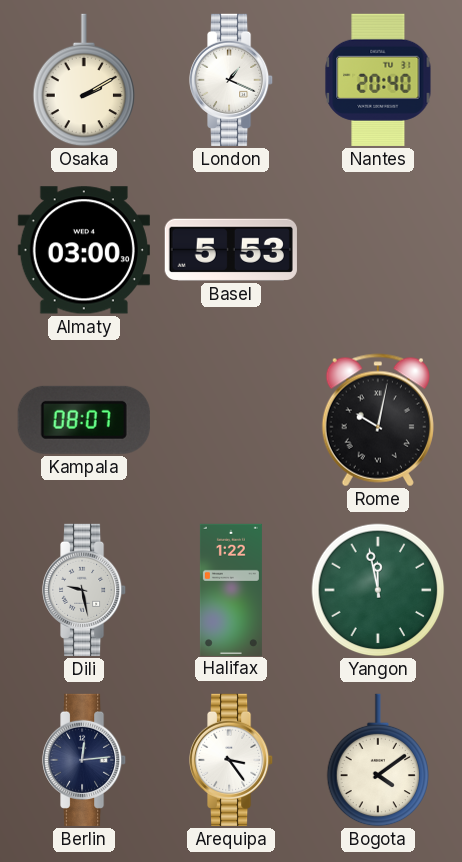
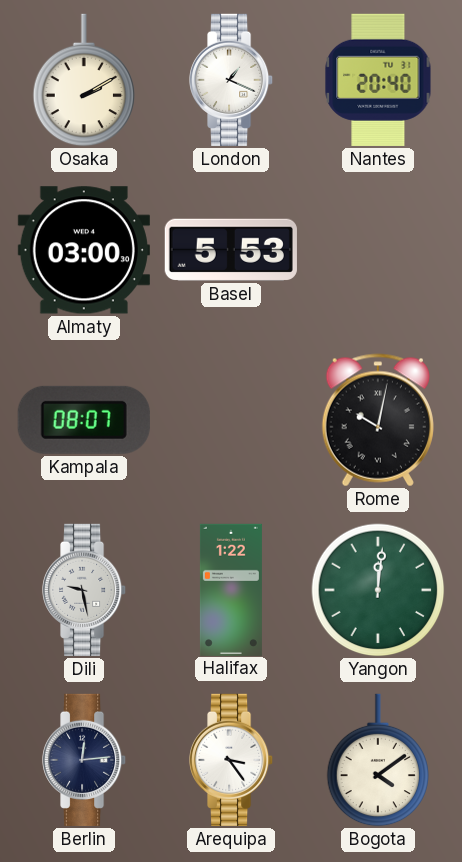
Yangon: 11:58 -> 12:01
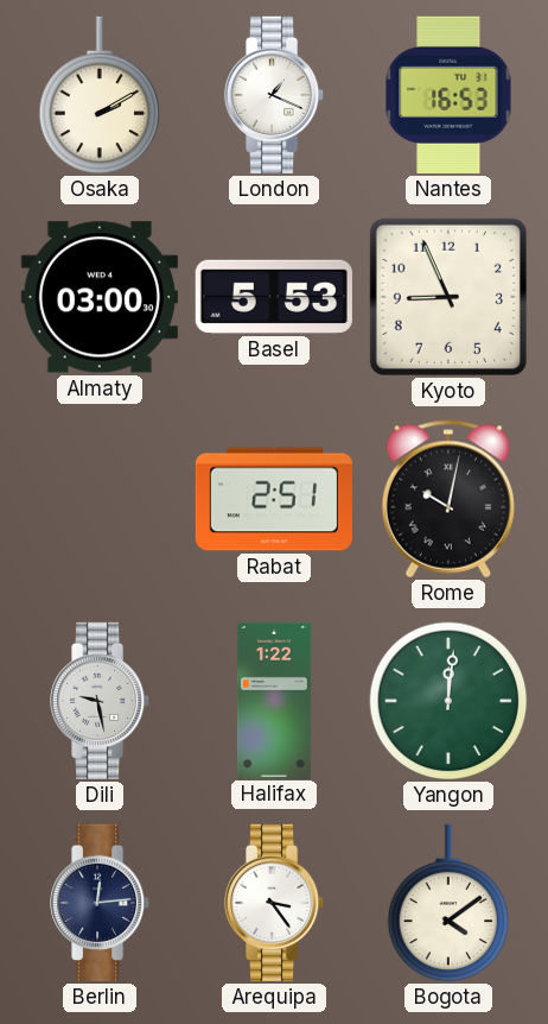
Nantes: 20:40 -> 16:53
Kyoto: none -> 8:56
Kampala: 08:07 -> none
Rabat: none -> 2:51
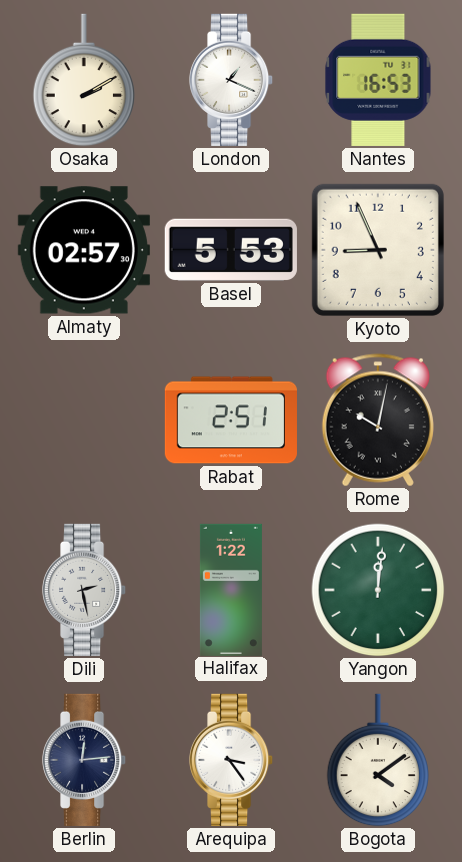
Almaty: 03:00 -> 02:57
Dili: 9:28 -> 2:28
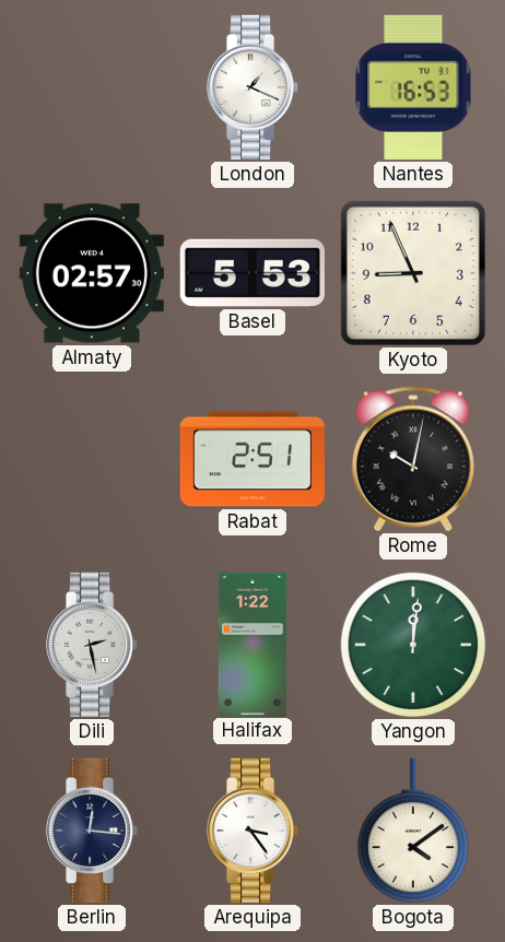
Osaka: 2:10 -> none
Berlin: 12:14 -> 12:16
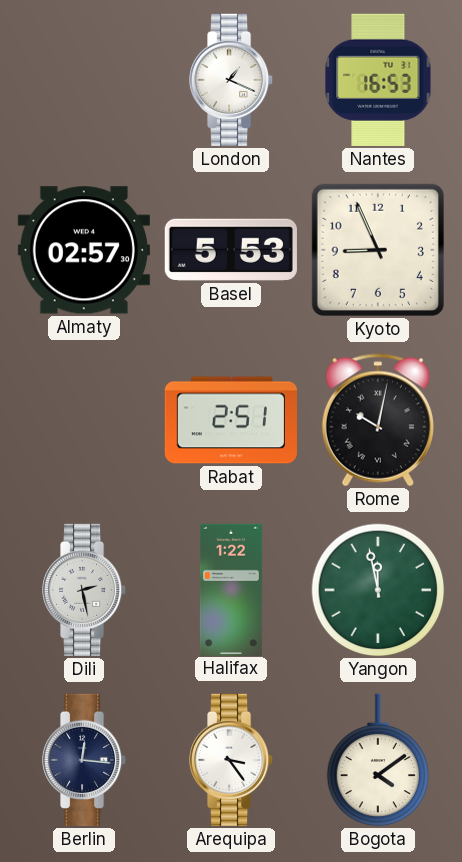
Yangon: 12:01 -> 11:58
